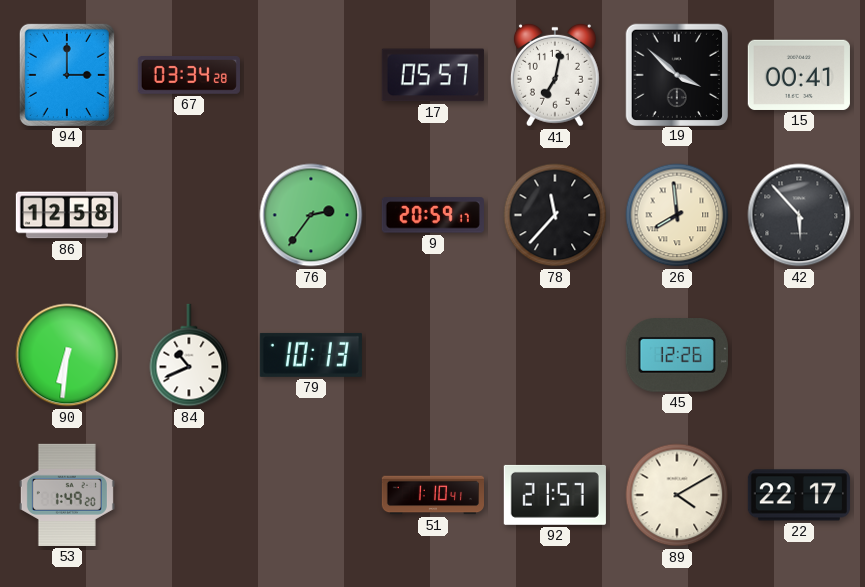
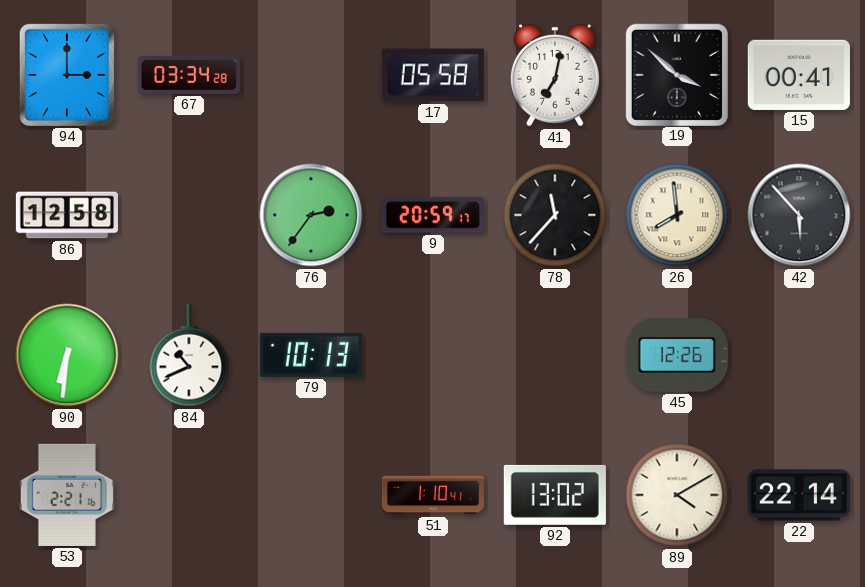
17: 05:57 -> 05:58
53: 1:49 -> 2:21
92: 21:57 -> 13:02
22: 22:17 -> 22:14
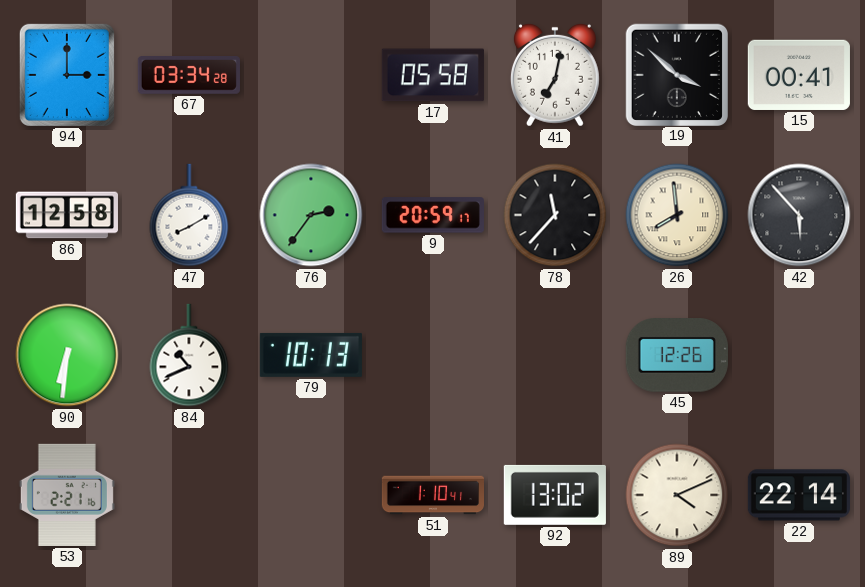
47: none -> 8:10
89: 4:10 -> 4:11
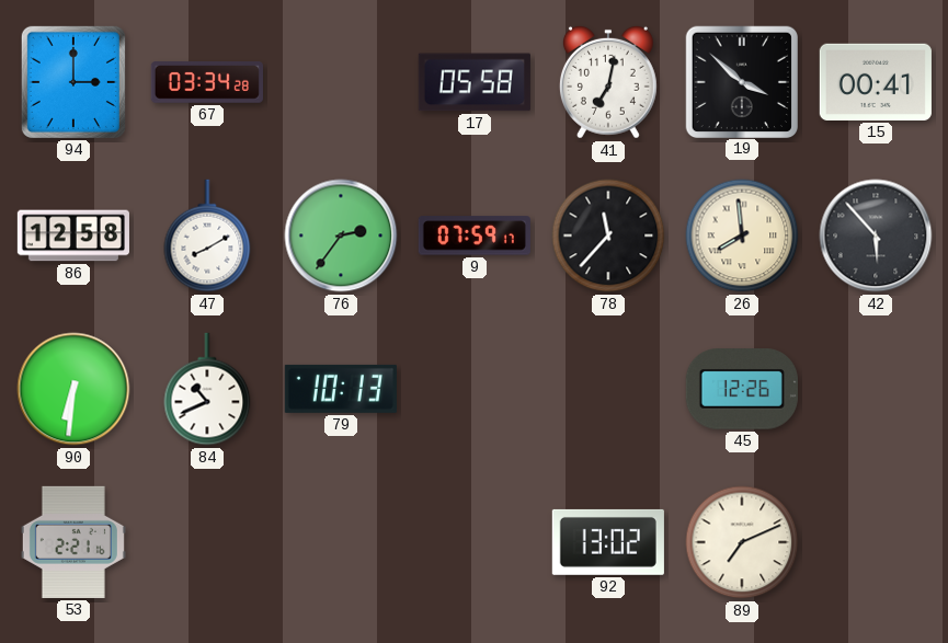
9: 20:59 -> 07:59
51: 1:10 -> none
89: 4:11 -> 7:11
22: 22:14 -> none
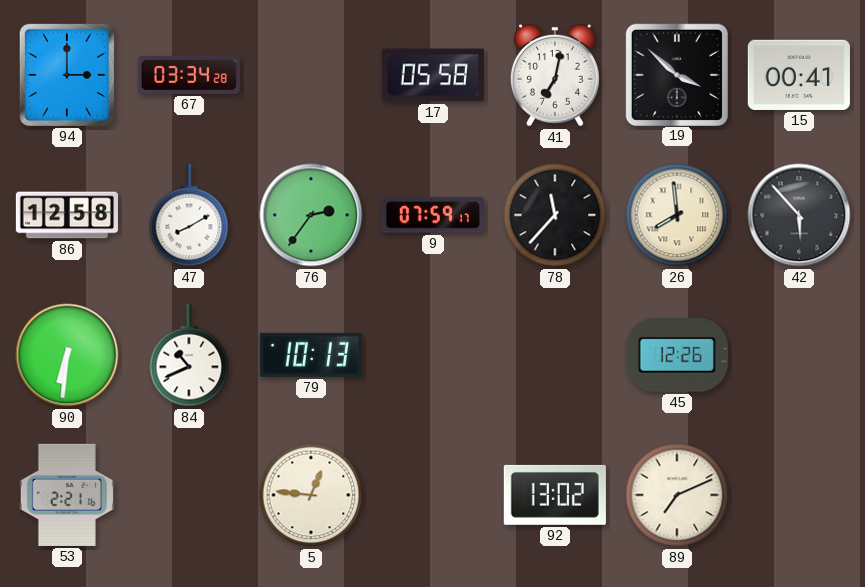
5: none -> 12:46
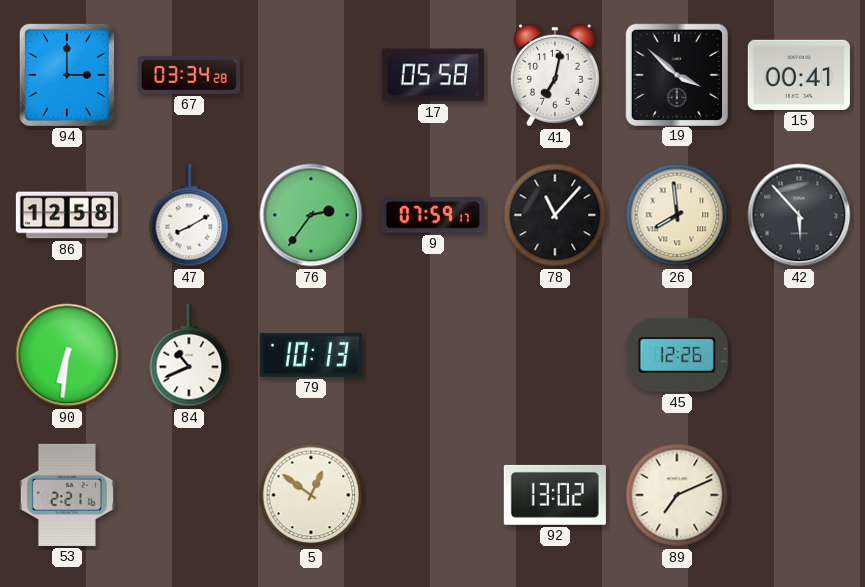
78: 11:37 -> 11:07
5: 12:46 -> 12:51
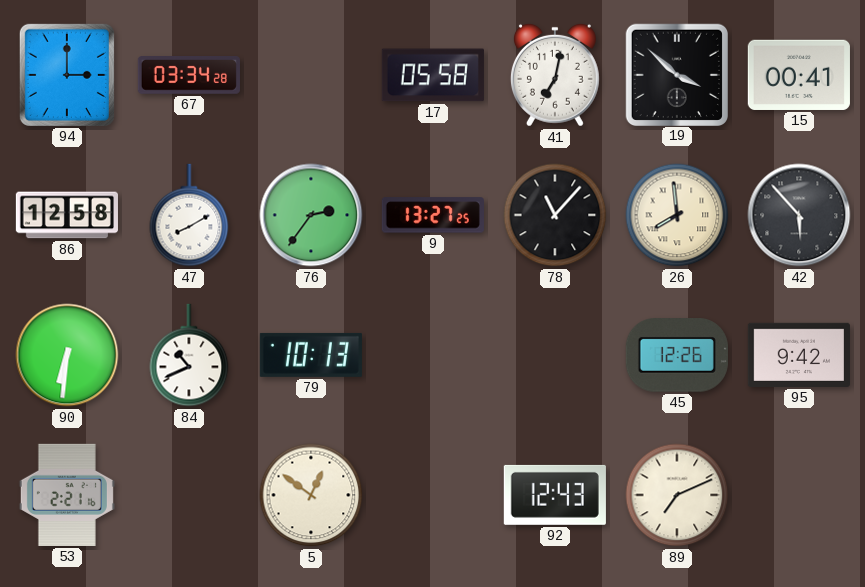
9: 07:59 -> 13:27
95: none -> 9:42
92: 13:02 -> 12:43
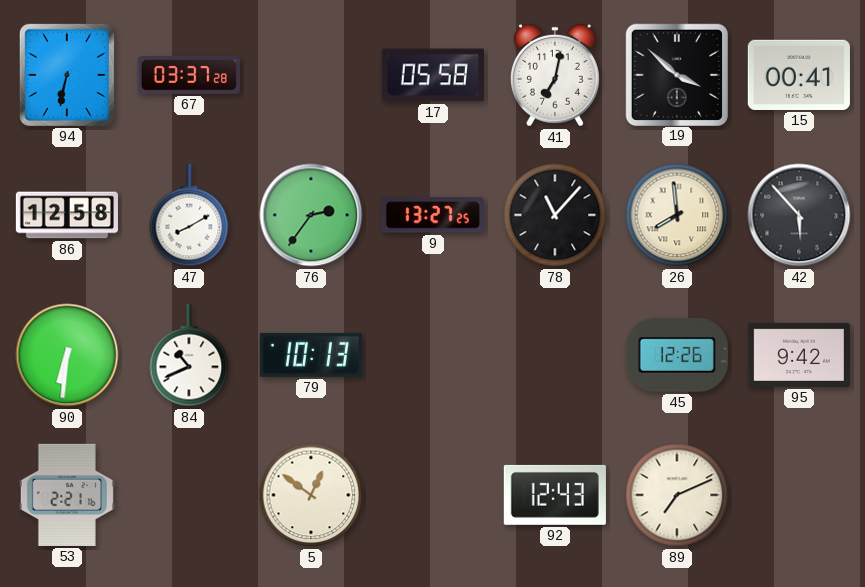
94: 3:00 -> 6:32
67: 03:34 -> 03:37
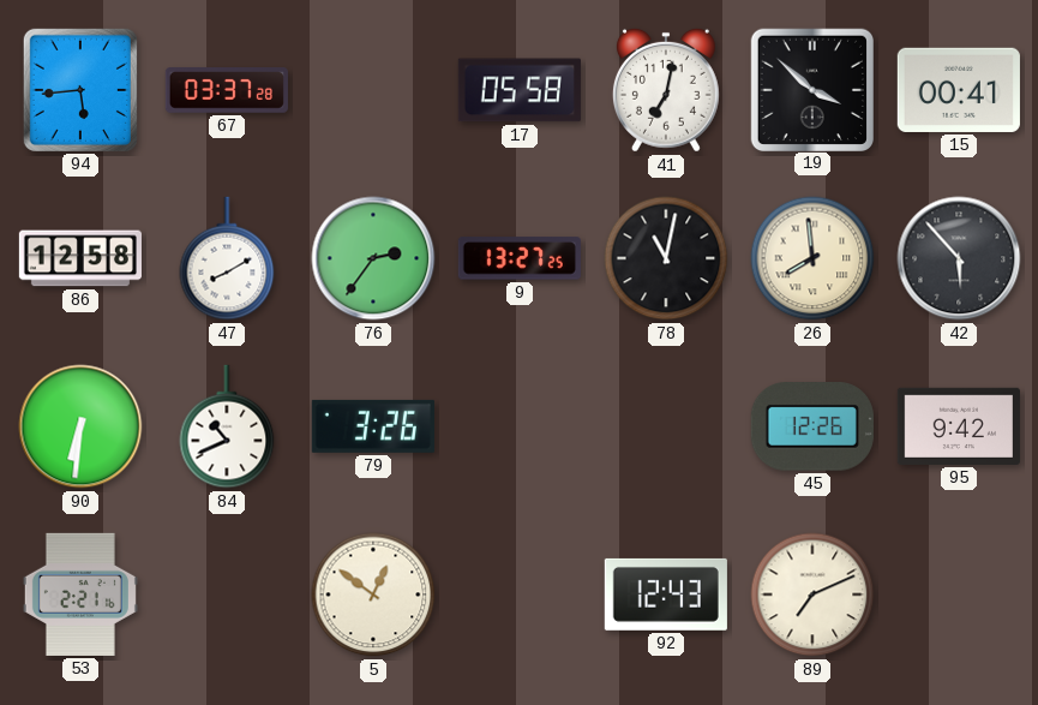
94: 6:32 -> 5:44
78: 11:07 -> 11:02
79: 10:13 -> 3:26
